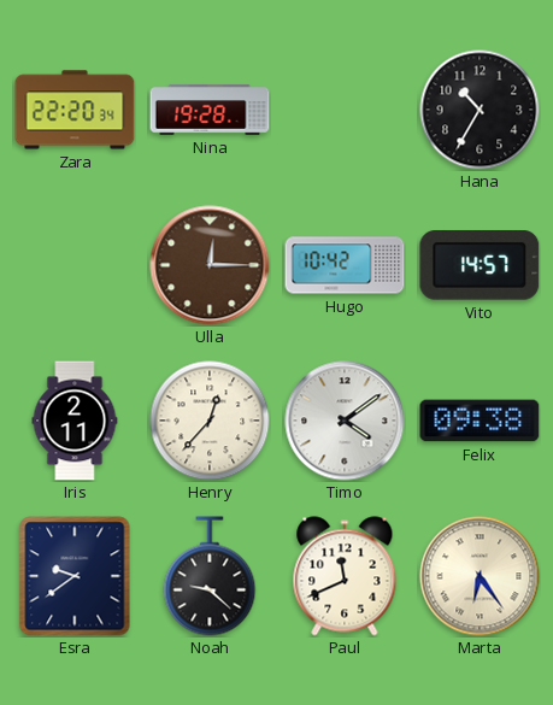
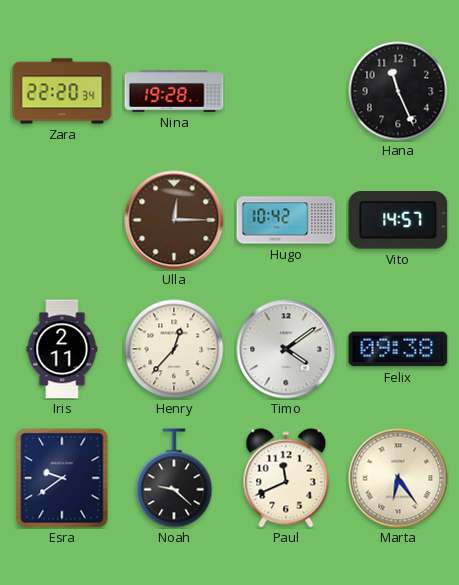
Hana: 10:35 -> 11:26
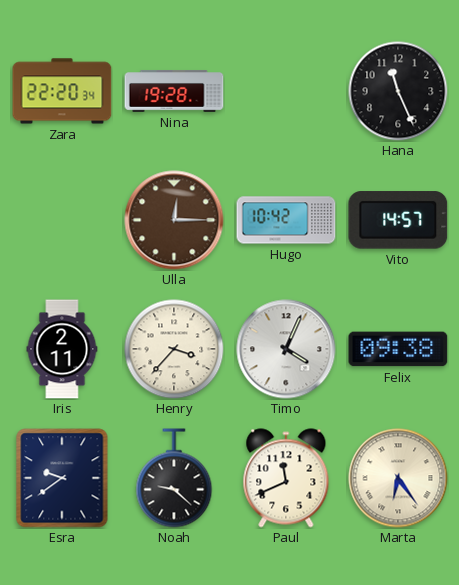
Henry: 12:37 -> 3:37
Timo: 4:09 -> 4:04
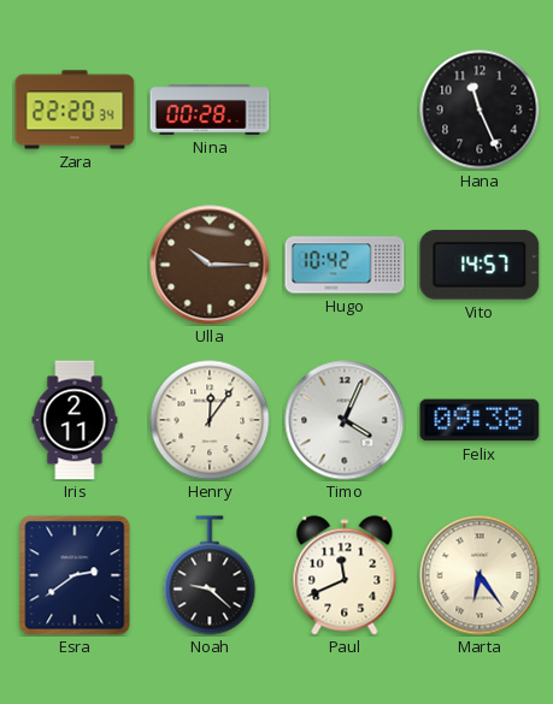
Nina: 19:28 -> 00:28
Ulla: 12:15 -> 10:15
Henry: 3:37 -> 12:06
Esra: 9:39 -> 2:39
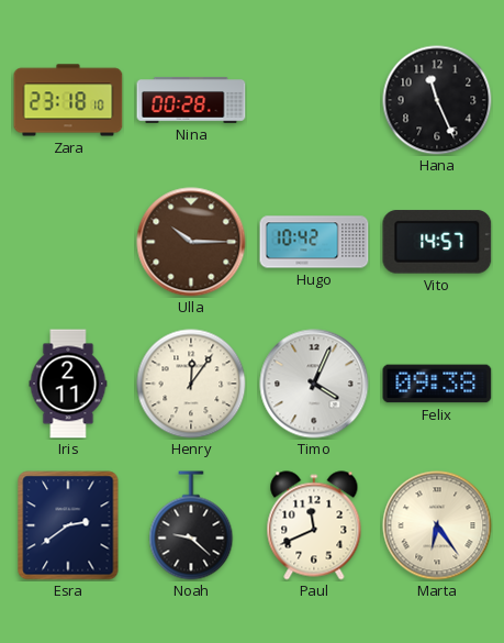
Zara: 22:20 -> 23:18
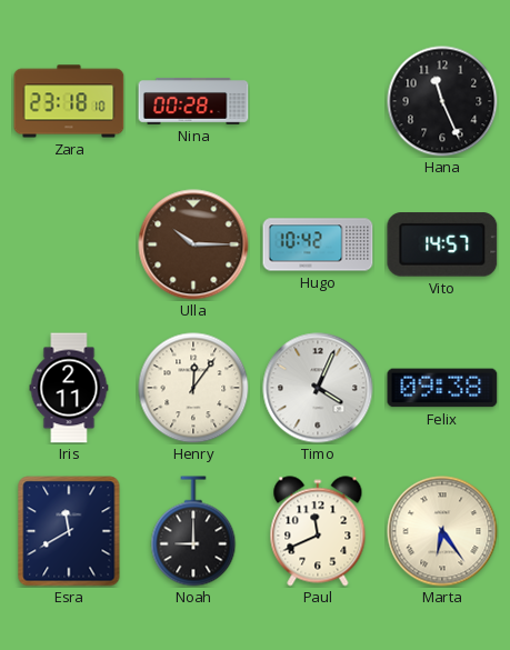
Esra: 2:39 -> 11:40
Noah: 9:22 -> 9:00
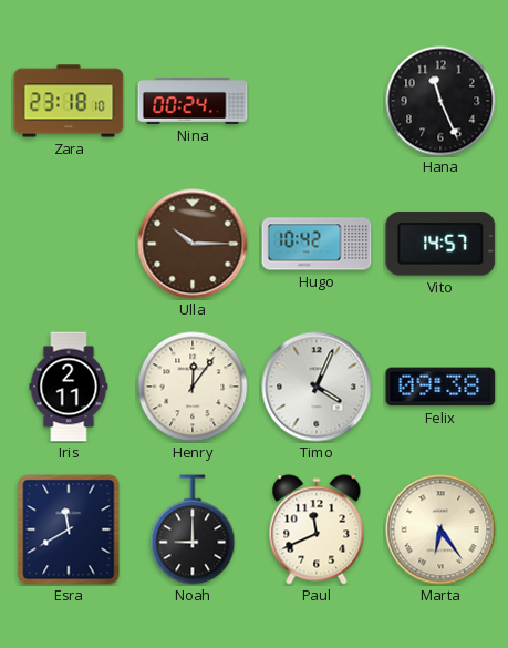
Nina: 00:28 -> 00:24
